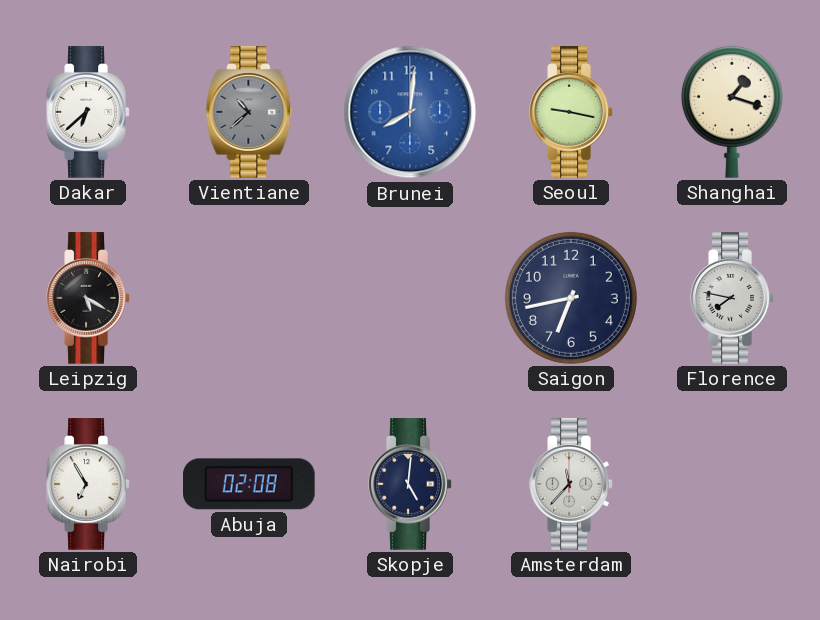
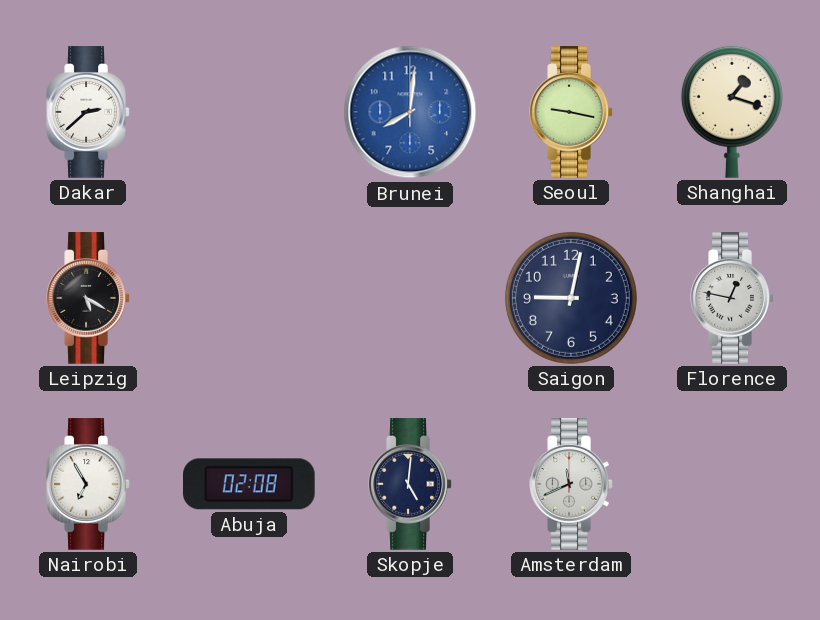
Dakar: 6:38 -> 2:38
Vientiane: 10:38 -> none
Saigon: 6:43 -> 9:02
Florence: 7:47 -> 12:47
Amsterdam: 11:37 -> 11:41
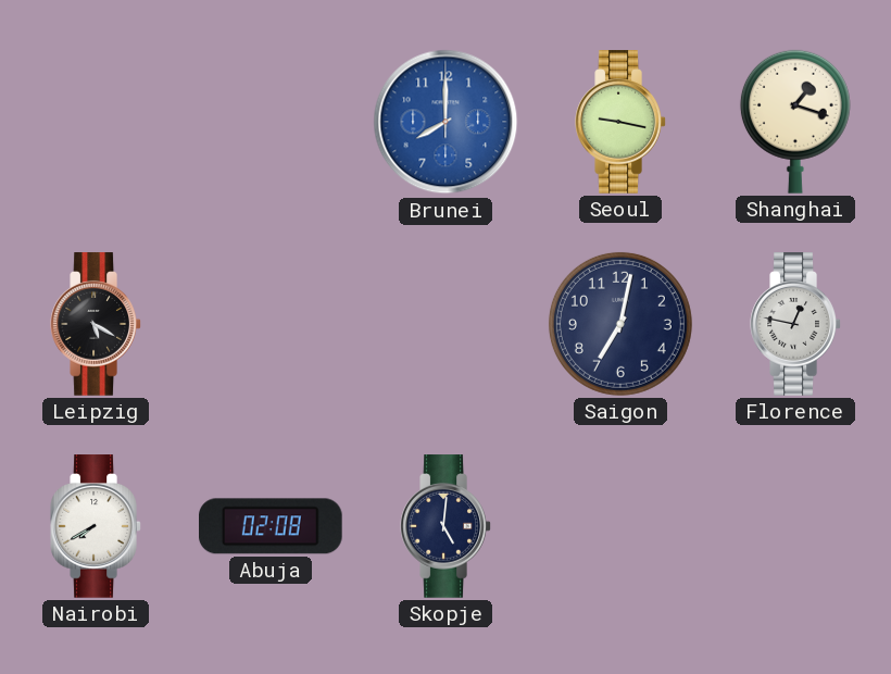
Dakar: 2:38 -> none
Brunei: 8:01 -> 8:00
Saigon: 9:02 -> 7:02
Nairobi: 6:55 -> 7:40
Amsterdam: 11:41 -> none
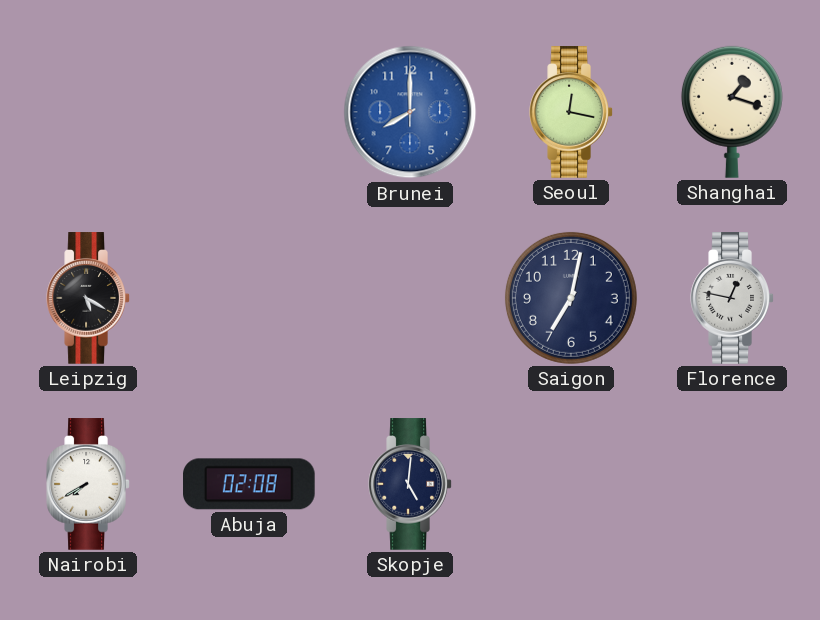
Seoul: 9:17 -> 12:17
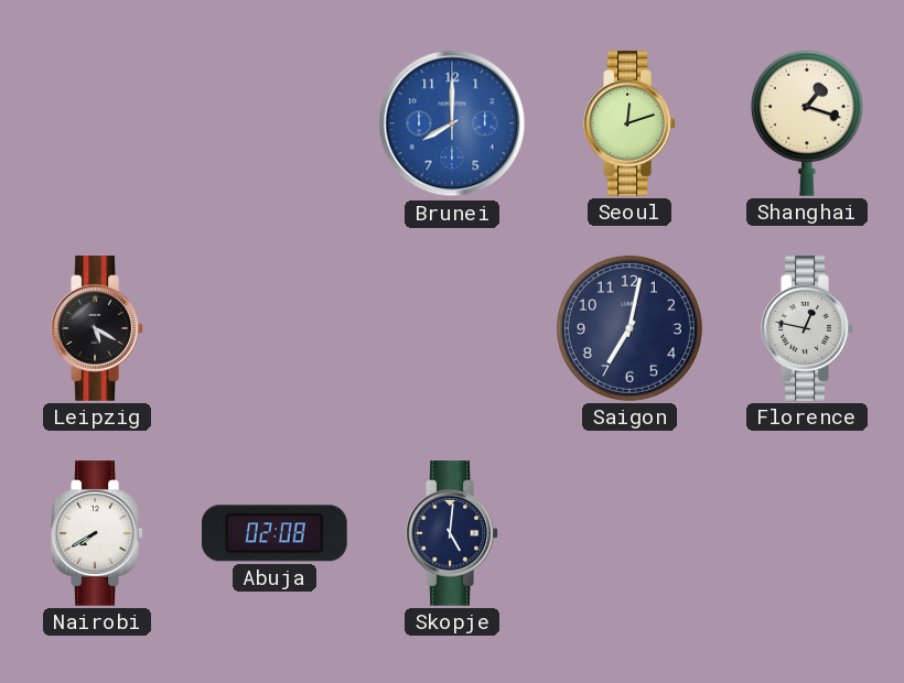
Seoul: 12:17 -> 12:12
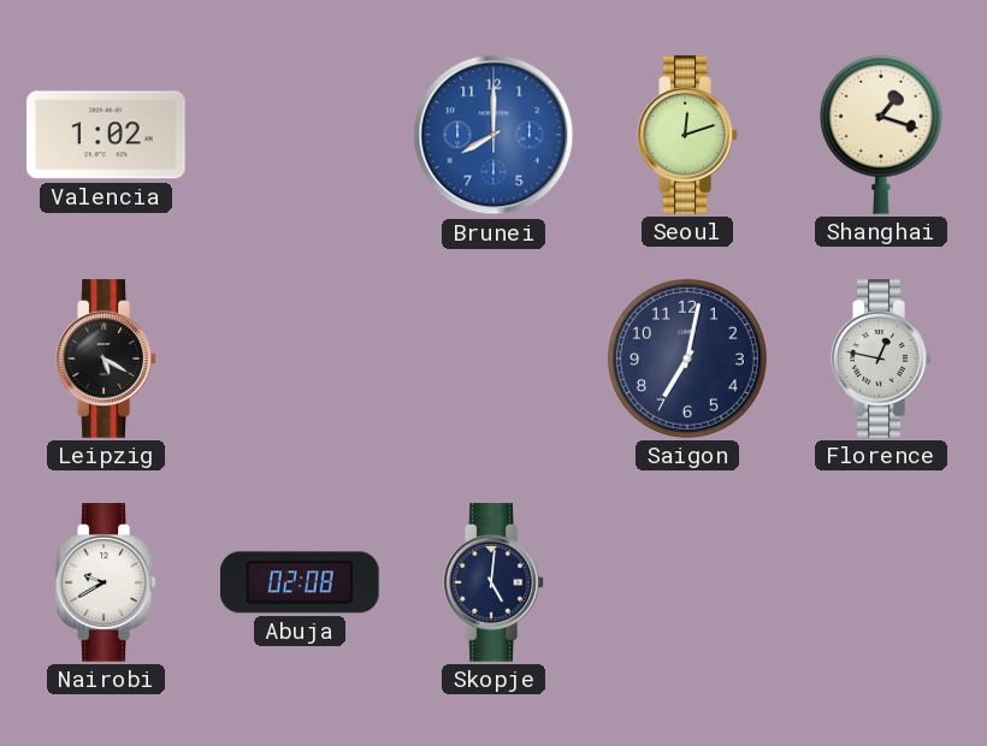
Valencia: none -> 1:02
Nairobi: 7:40 -> 9:40
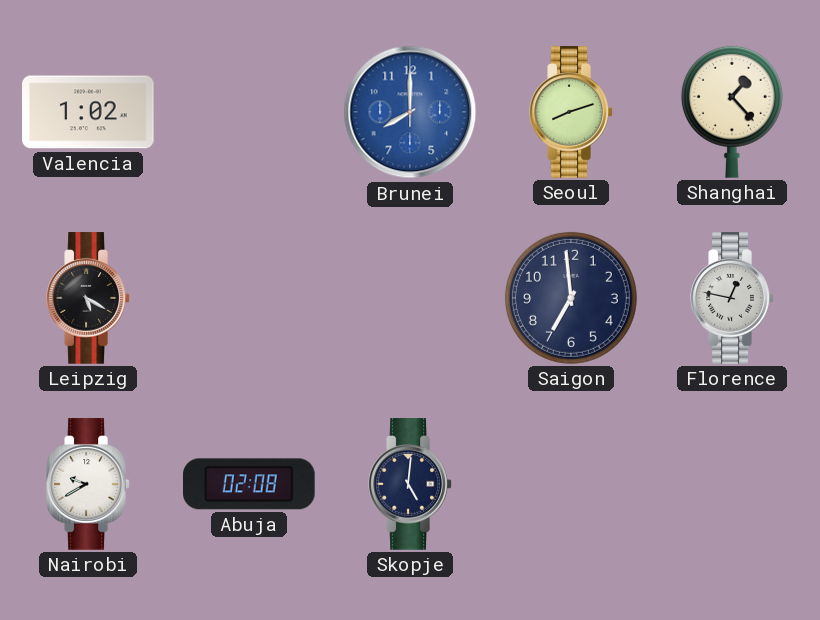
Seoul: 12:12 -> 8:12
Shanghai: 1:18 -> 1:23
Saigon: 7:02 -> 6:59
